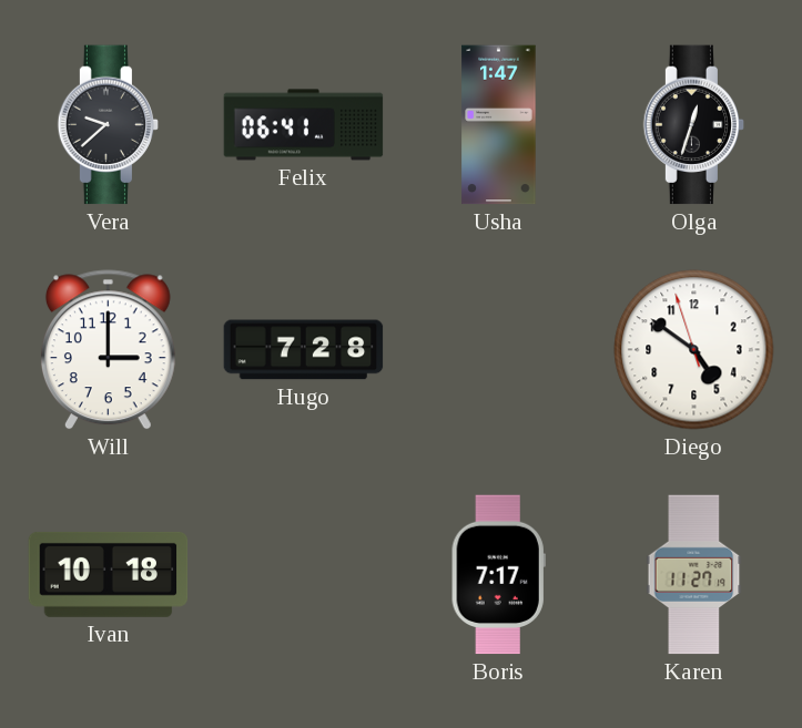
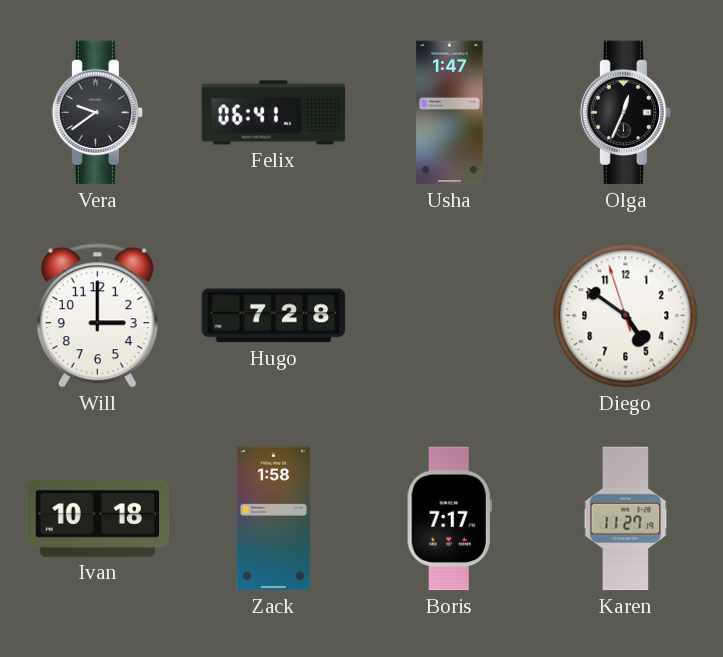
Vera: 9:38 -> 9:39
Olga: 12:33 -> 12:34
Zack: none -> 1:58
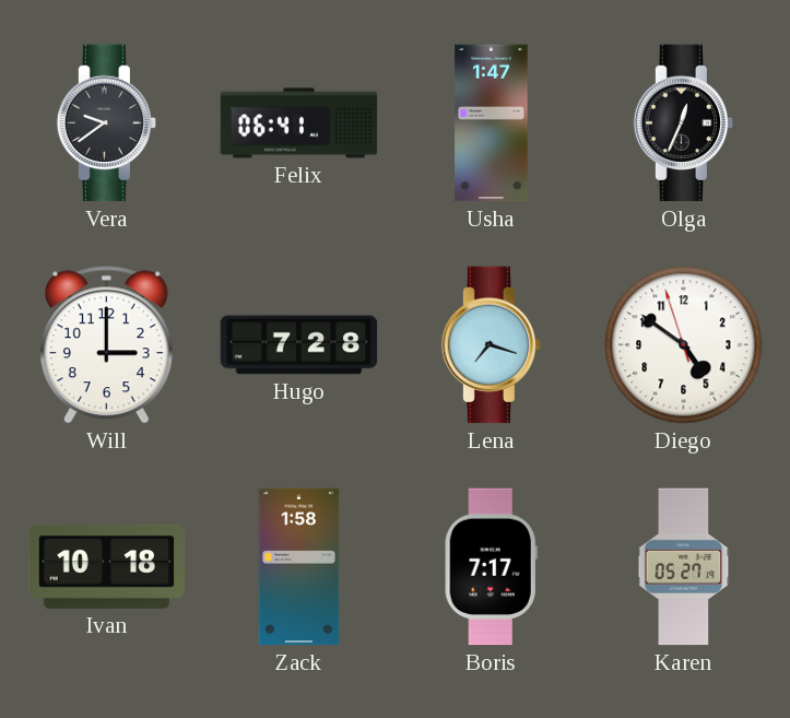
Lena: none -> 7:18
Karen: 11:27 -> 05:27
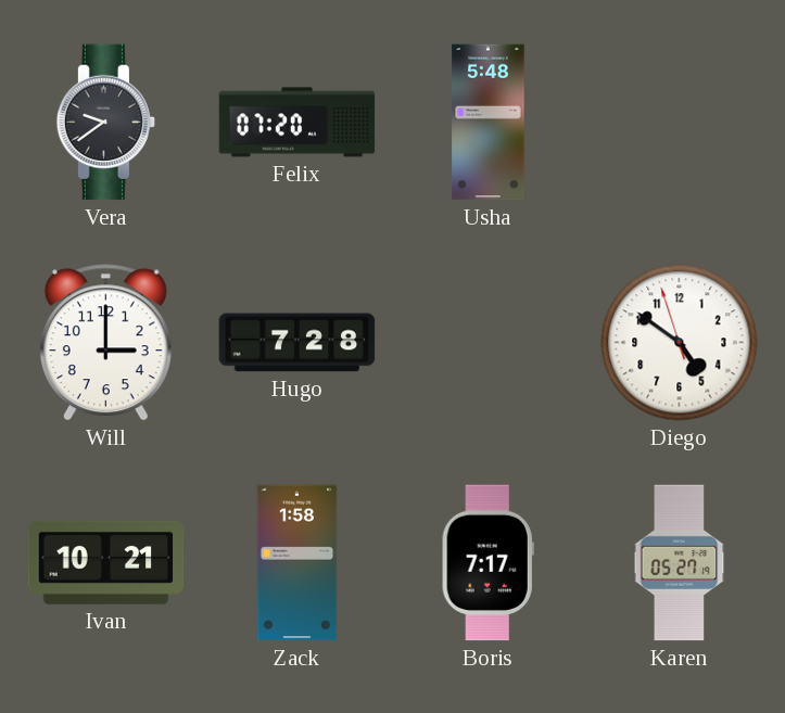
Felix: 06:41 -> 07:20
Usha: 1:47 -> 5:48
Olga: 12:34 -> none
Lena: 7:18 -> none
Ivan: 10:18 -> 10:21
